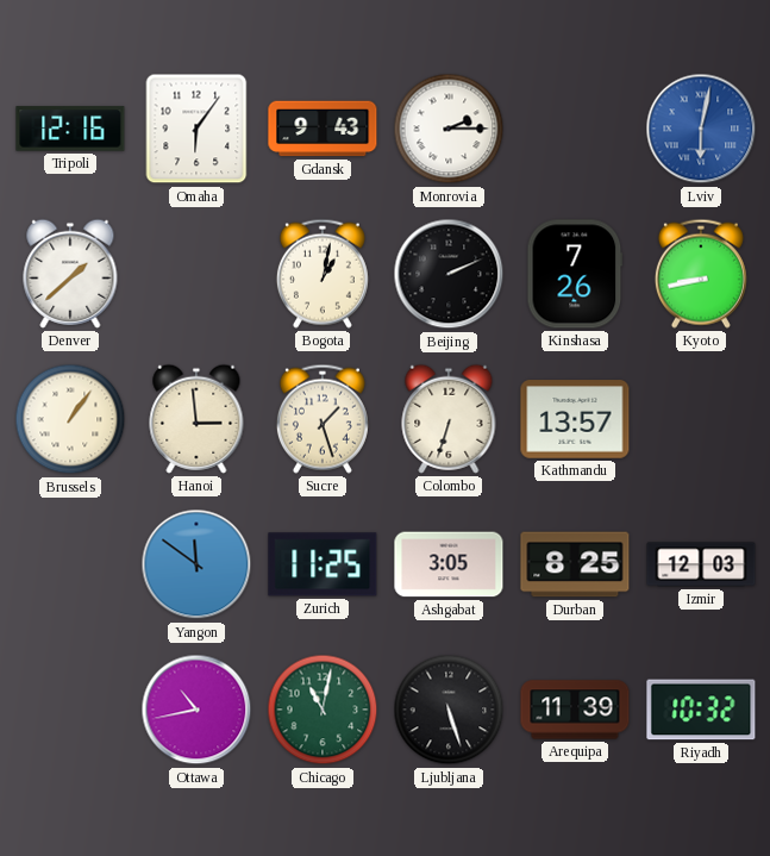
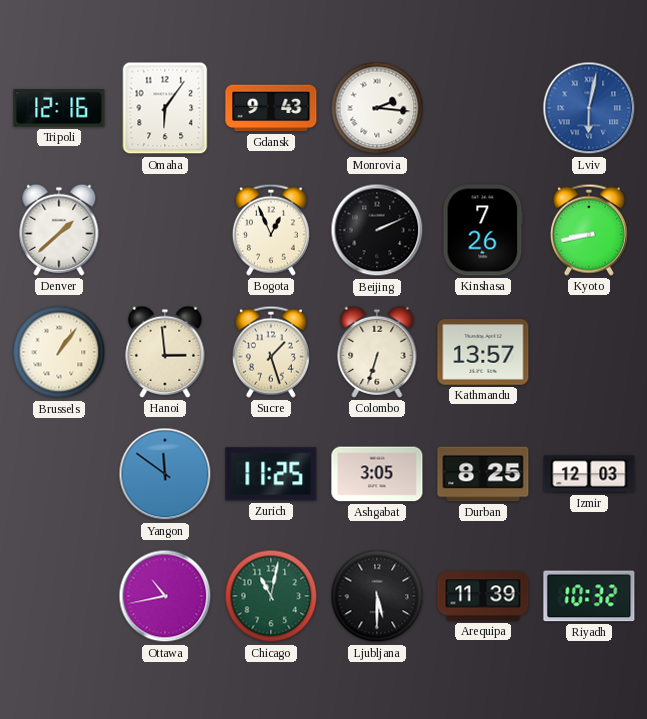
Monrovia: 2:15 -> 2:16
Bogota: 1:02 -> 12:56
Ljubljana: 5:27 -> 5:30
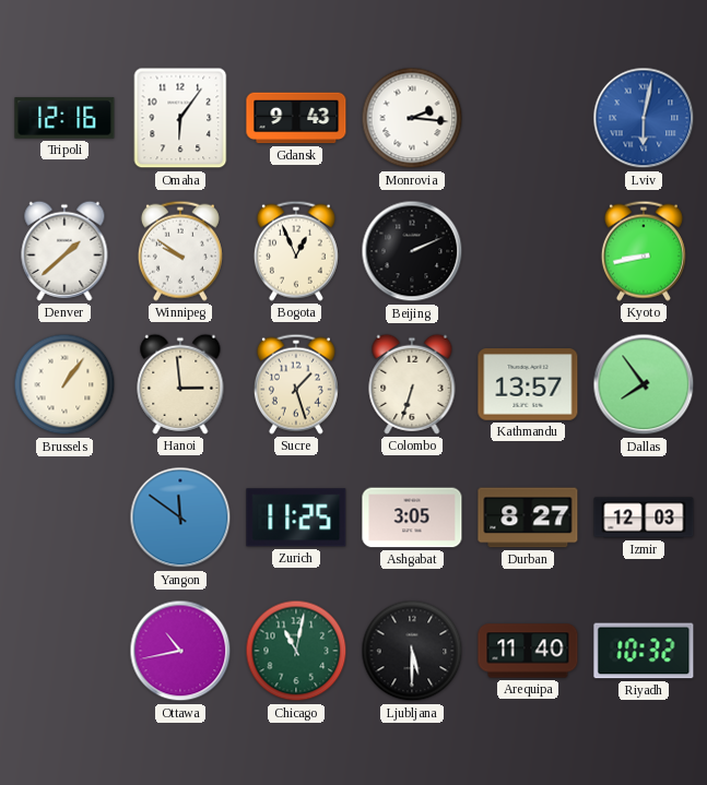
Winnipeg: none -> 9:51
Kinshasa: 7:26 -> none
Dallas: none -> 7:54
Durban: 8:25 -> 8:27
Arequipa: 11:39 -> 11:40
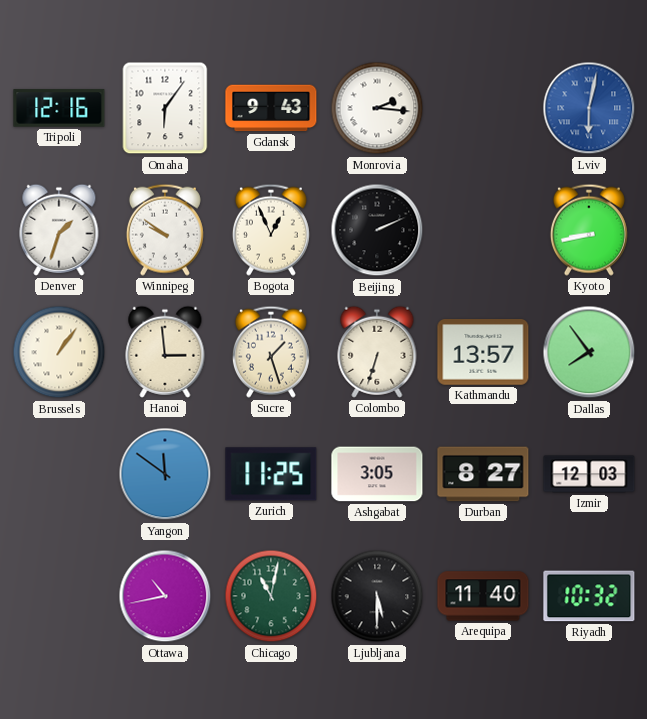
Denver: 1:38 -> 1:33
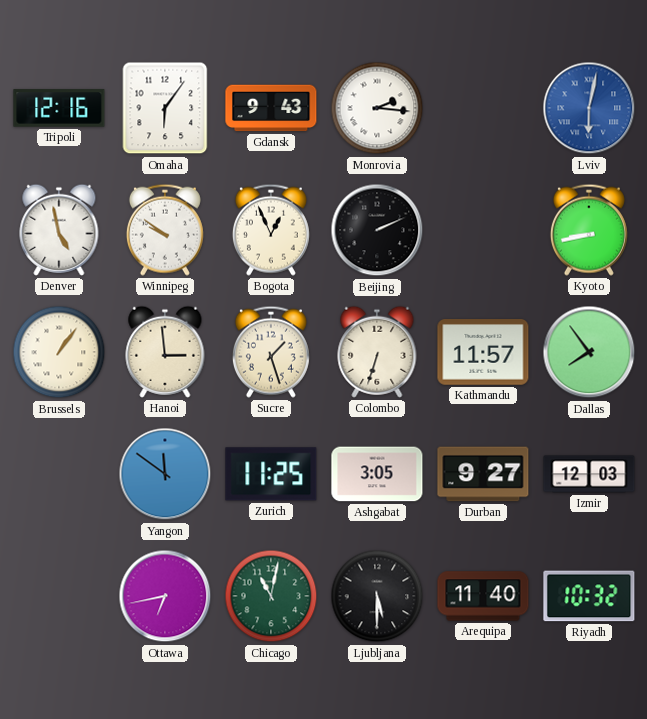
Denver: 1:33 -> 4:58
Kathmandu: 13:57 -> 11:57
Durban: 8:27 -> 9:27
Ottawa: 10:43 -> 6:43
